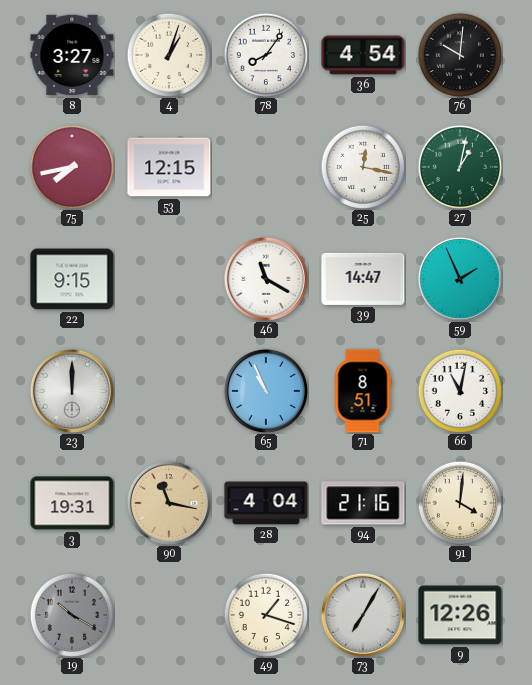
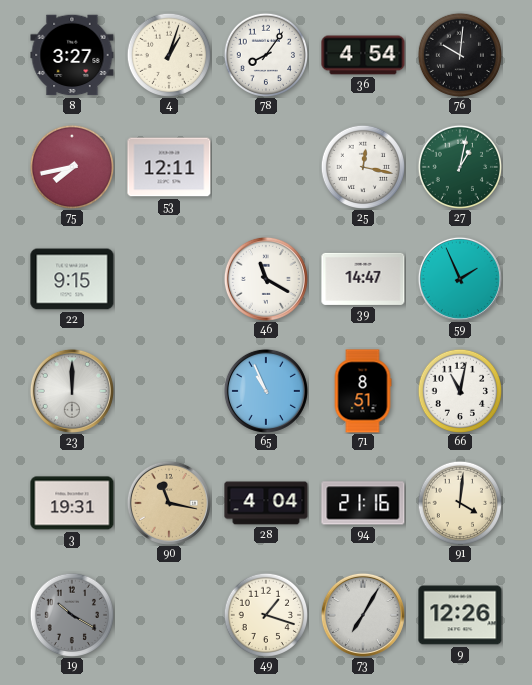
53: 12:15 -> 12:11
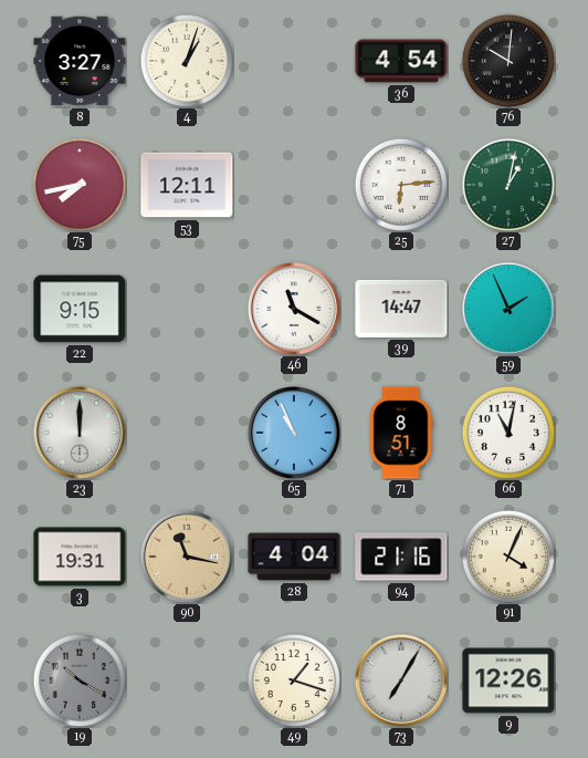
78: 8:06 -> none
25: 12:17 -> 6:14
91: 4:01 -> 4:04
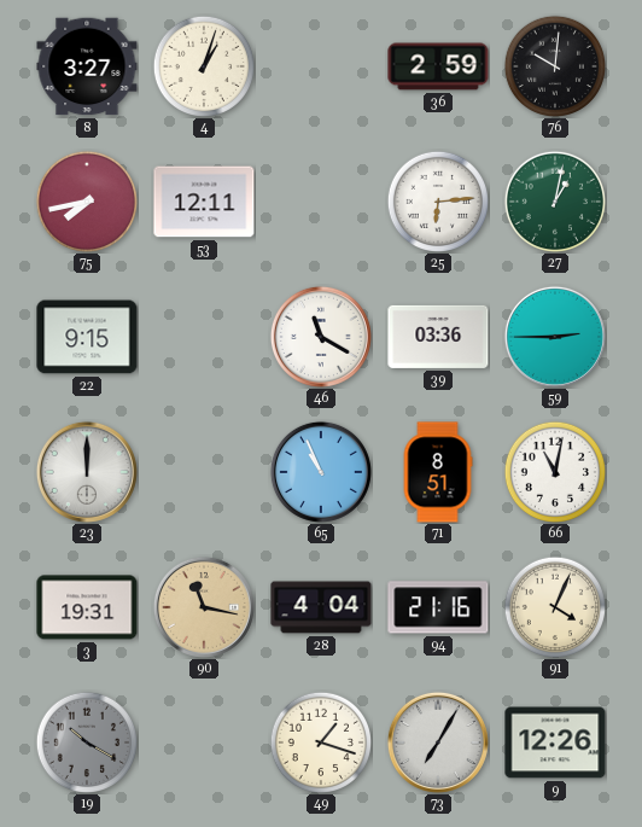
36: 4:54 -> 2:59
39: 14:47 -> 03:36
59: 1:56 -> 2:45
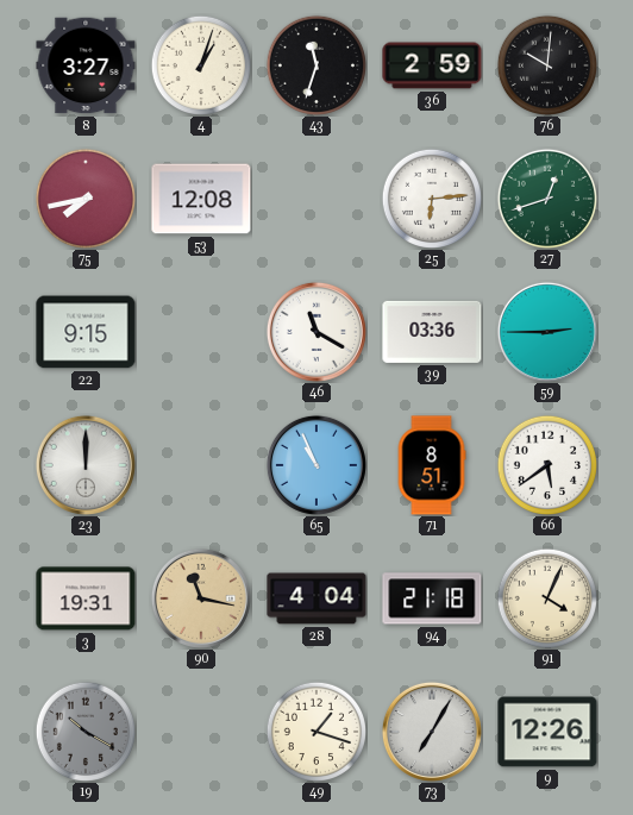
43: none -> 11:33
53: 12:11 -> 12:08
27: 1:02 -> 12:42
66: 11:02 -> 5:39
94: 21:16 -> 21:18
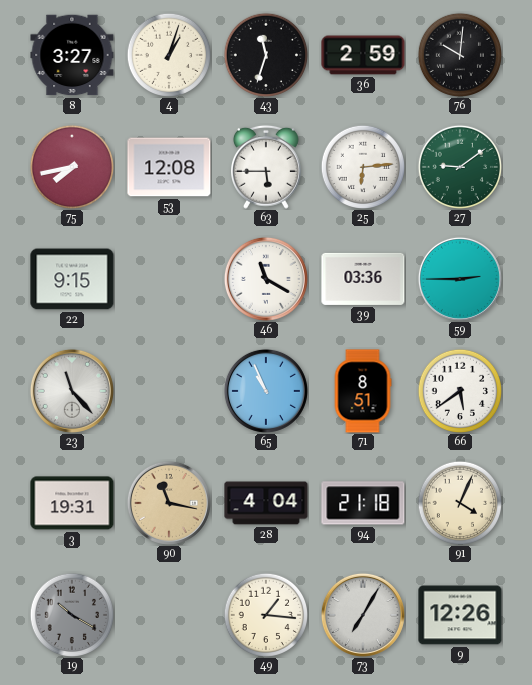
63: none -> 5:45
27: 12:42 -> 9:09
23: 12:00 -> 11:23
49: 1:18 -> 1:16
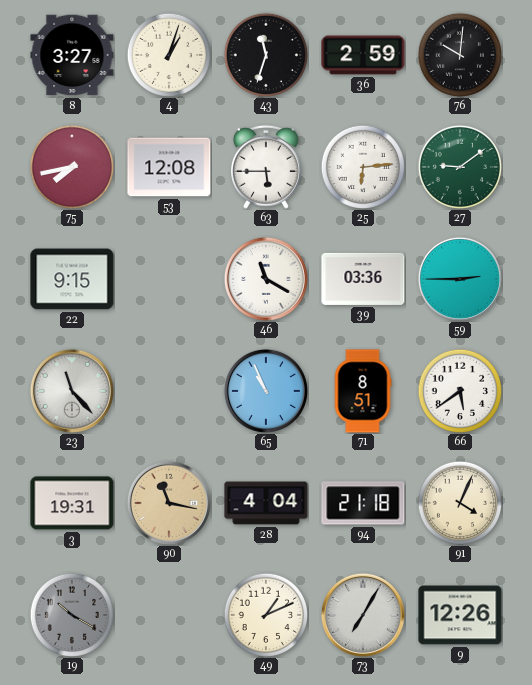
49: 1:16 -> 1:11
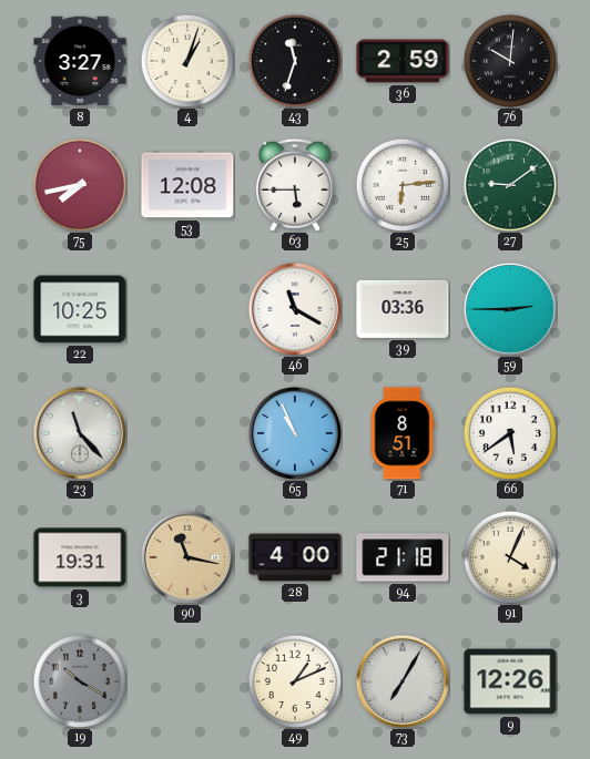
22: 9:15 -> 10:25
28: 4:04 -> 4:00
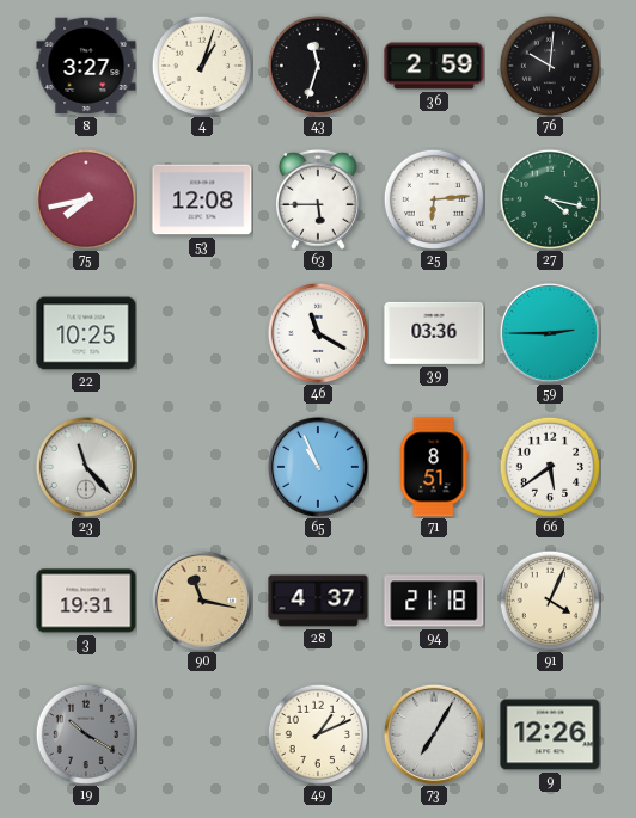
27: 9:09 -> 4:17
28: 4:00 -> 4:37
